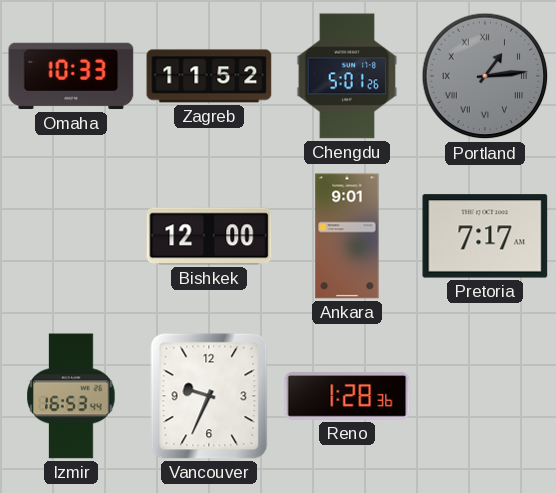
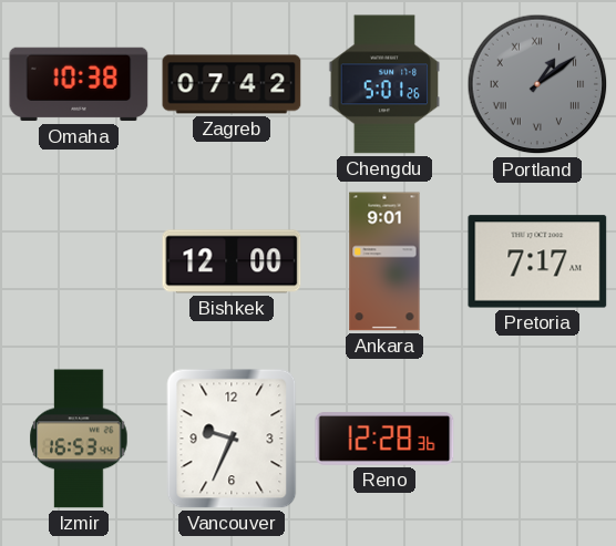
Omaha: 10:33 -> 10:38
Zagreb: 11:52 -> 07:42
Portland: 1:14 -> 1:09
Reno: 1:28 -> 12:28
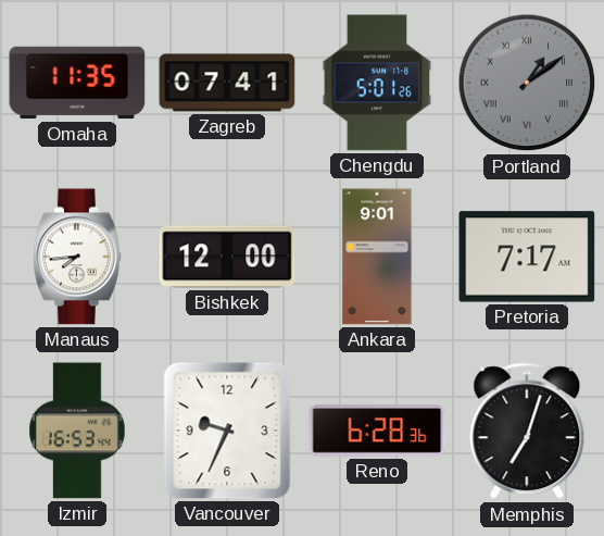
Omaha: 10:38 -> 11:35
Zagreb: 07:42 -> 07:41
Manaus: none -> 7:44
Reno: 12:28 -> 6:28
Memphis: none -> 7:03
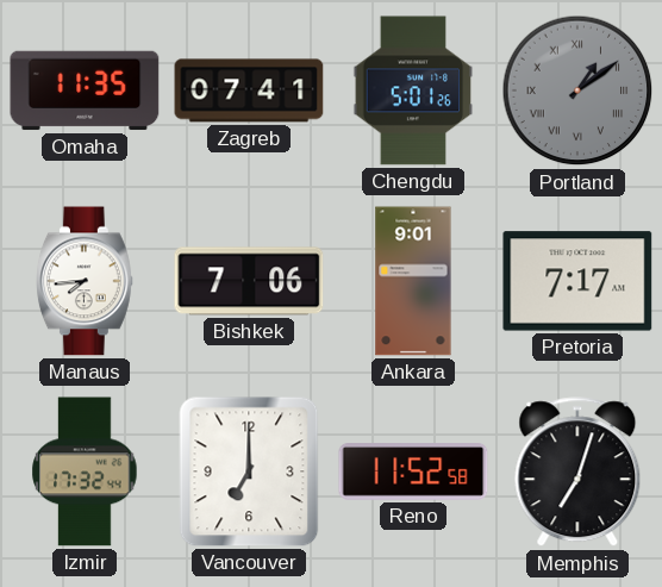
Bishkek: 12:00 -> 7:06
Izmir: 16:53 -> 17:32
Vancouver: 9:34 -> 7:00
Reno: 6:28 -> 11:52
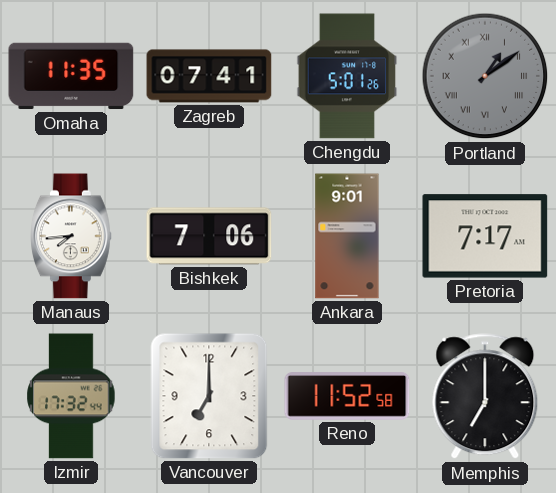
Memphis: 7:03 -> 7:00
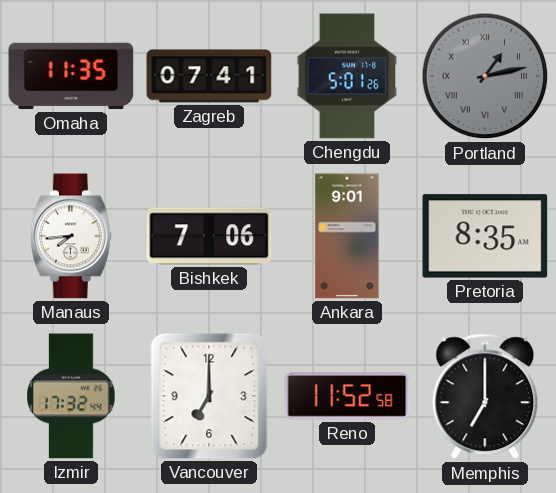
Portland: 1:09 -> 1:13
Pretoria: 7:17 -> 8:35
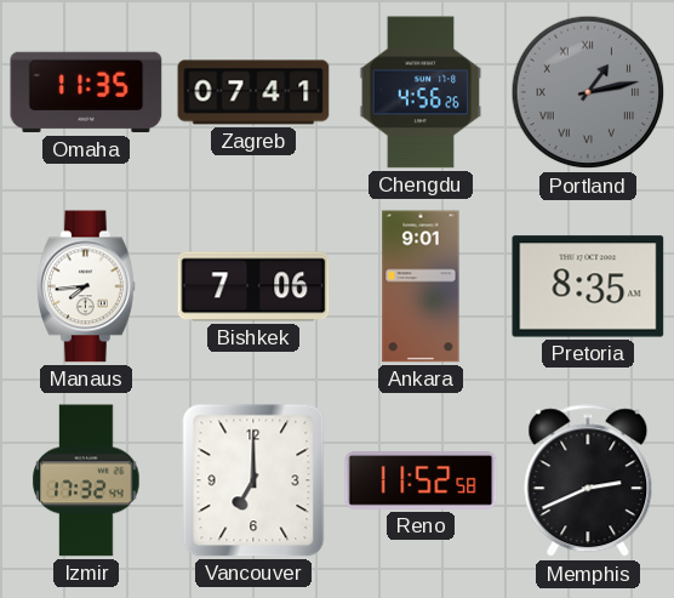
Chengdu: 5:01 -> 4:56
Memphis: 7:00 -> 2:41
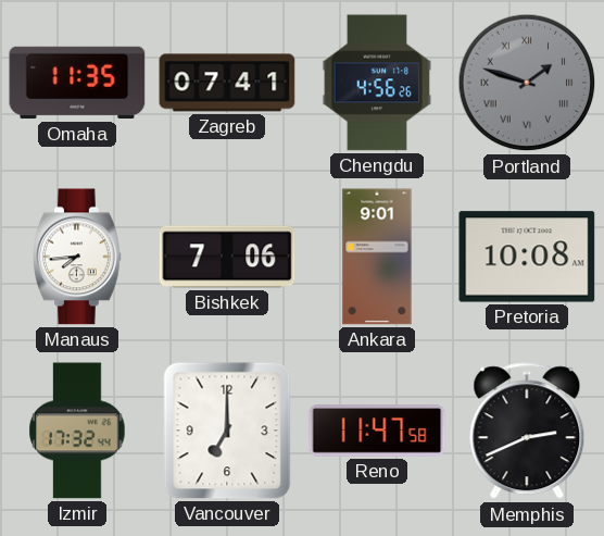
Portland: 1:13 -> 1:48
Pretoria: 8:35 -> 10:08
Reno: 11:52 -> 11:47
